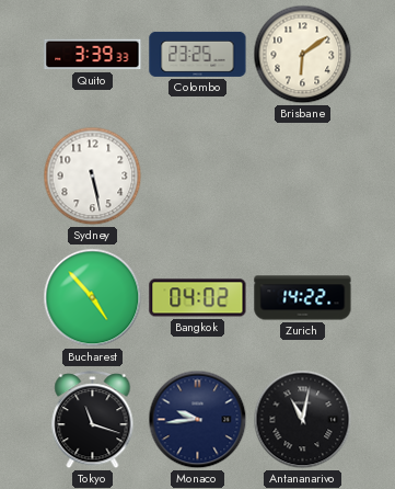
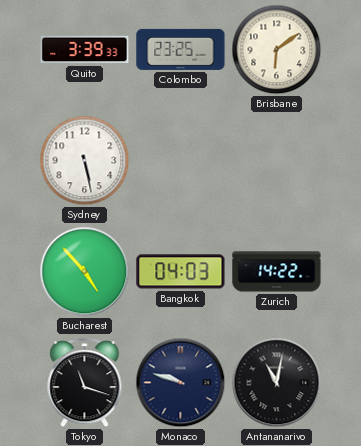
Bangkok: 04:02 -> 04:03
Monaco: 9:44 -> 9:48
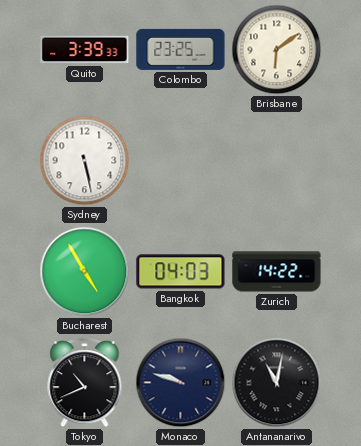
Bucharest: 4:53 -> 4:55
Tokyo: 11:18 -> 10:41
